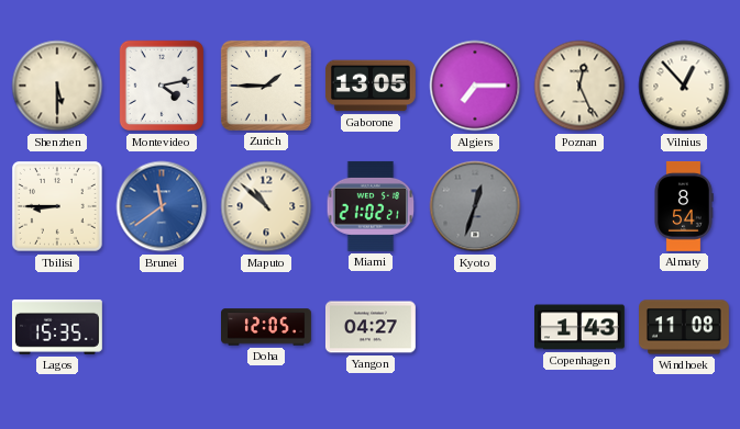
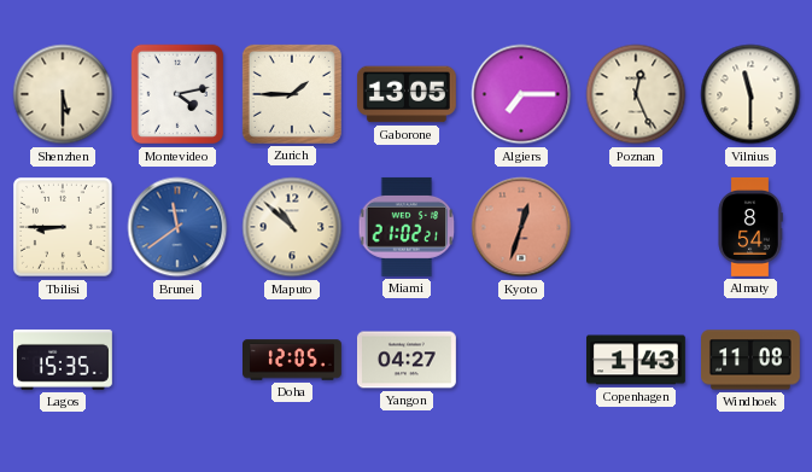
Vilnius: 12:53 -> 11:30
Kyoto dial: grey -> salmon
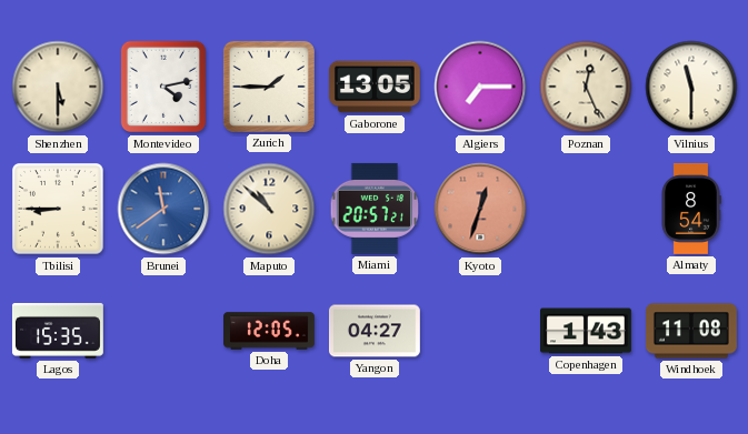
Miami: 21:02 -> 20:57
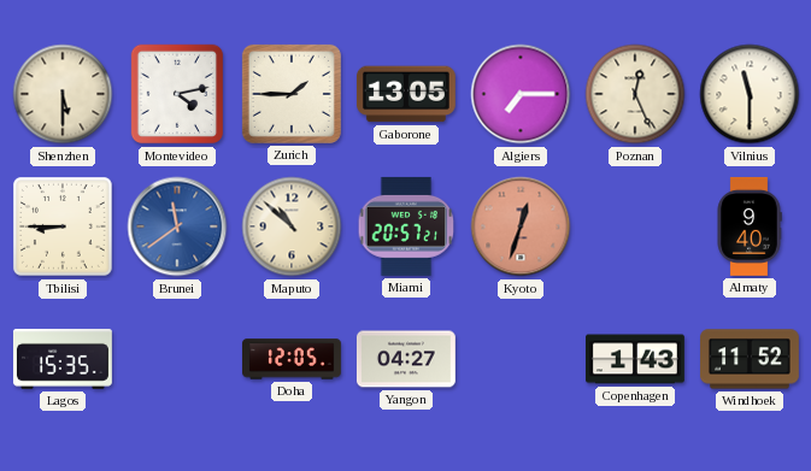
Almaty: 8:54 -> 9:40
Windhoek: 11:08 -> 11:52
